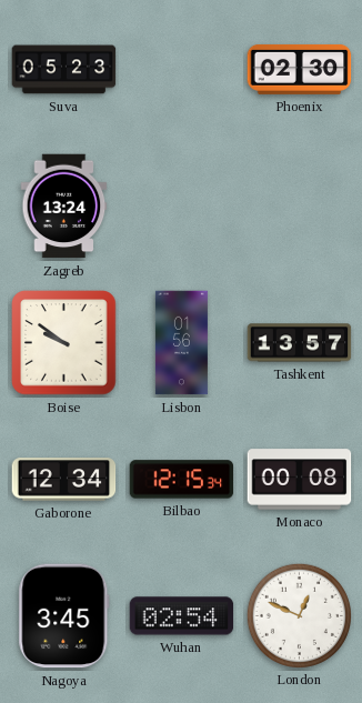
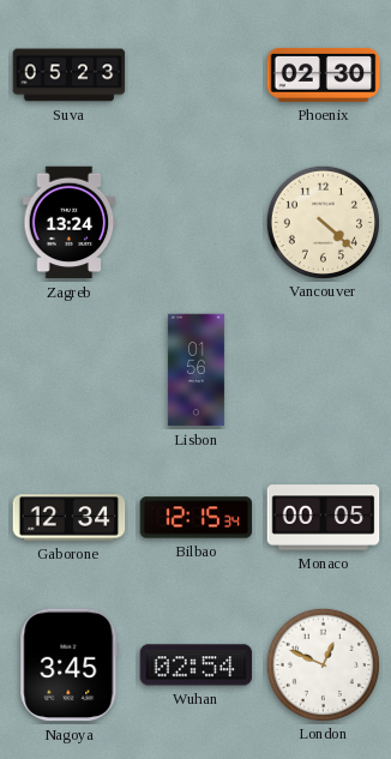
Vancouver: none -> 4:22
Boise: 9:51 -> none
Tashkent: 13:57 -> none
Monaco: 00:08 -> 00:05
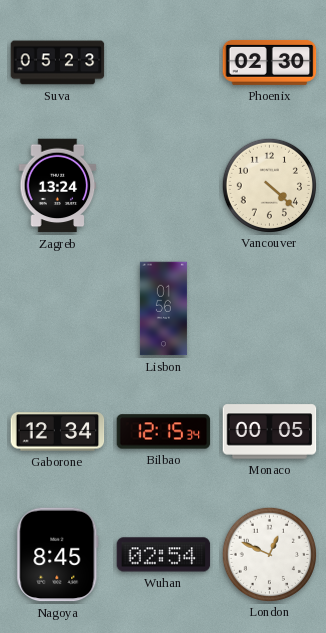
Nagoya: 3:45 -> 8:45
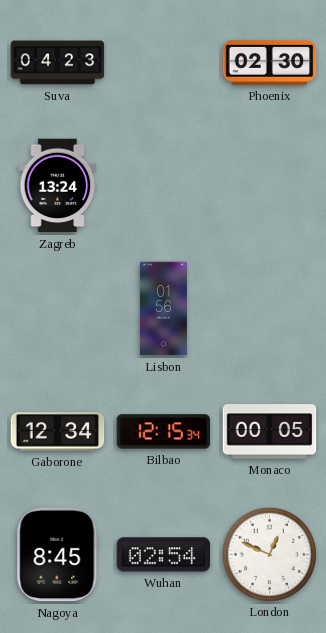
Suva: 05:23 -> 04:23
Vancouver: 4:22 -> none
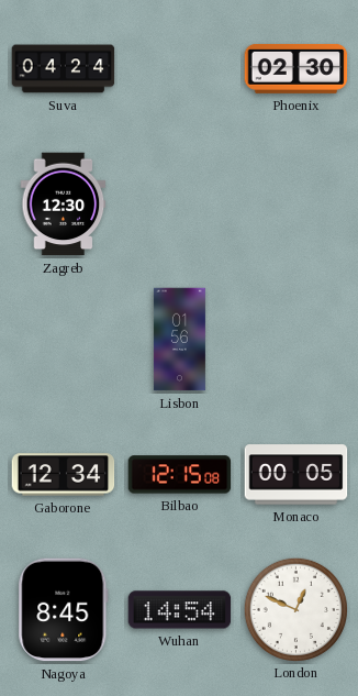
Suva: 04:23 -> 04:24
Zagreb: 13:24 -> 12:30
Bilbao: 12:15:34 -> 12:15:08
Wuhan: 02:54 -> 14:54
